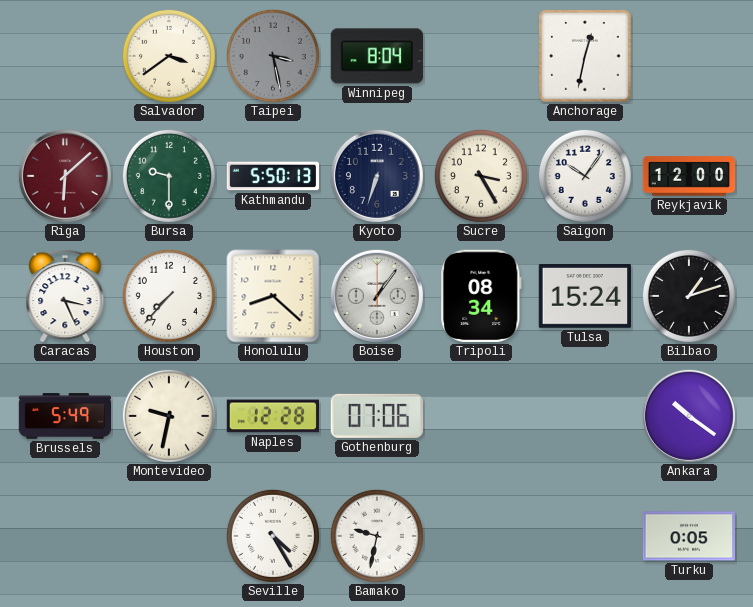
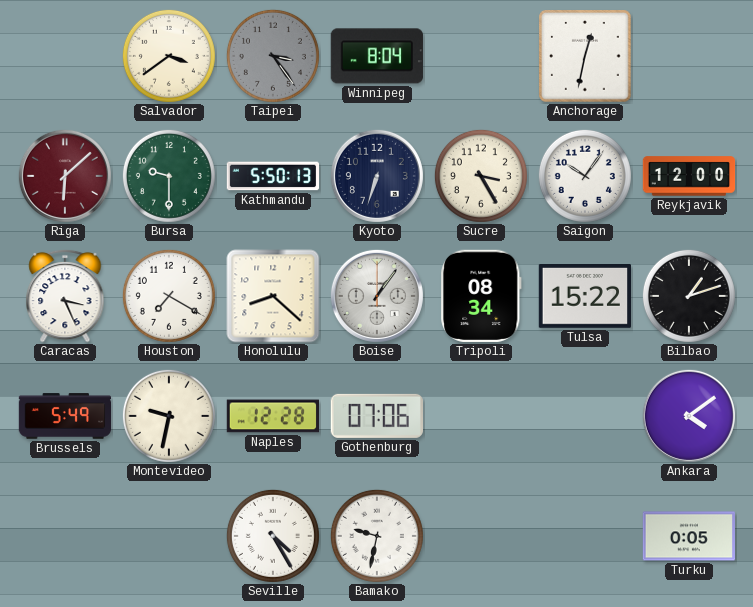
Taipei: 3:28 -> 3:24
Houston: 7:37 -> 7:20
Tulsa: 15:24 -> 15:22
Ankara: 10:21 -> 4:09
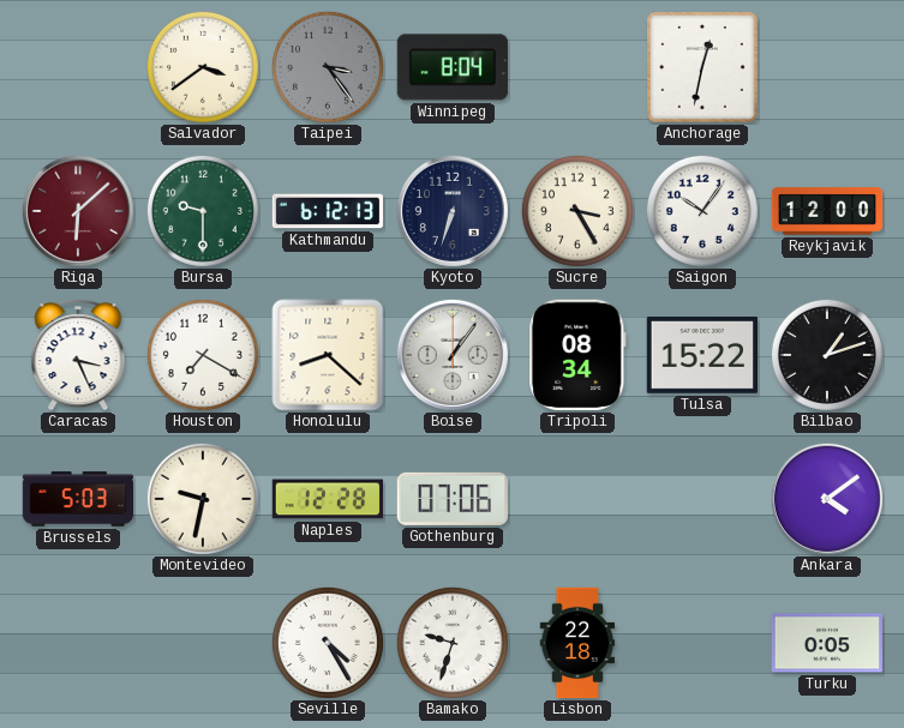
Kathmandu: 5:50 -> 6:12
Brussels: 5:49 -> 5:03
Bamako: 9:32 -> 9:33
Lisbon: none -> 22:18
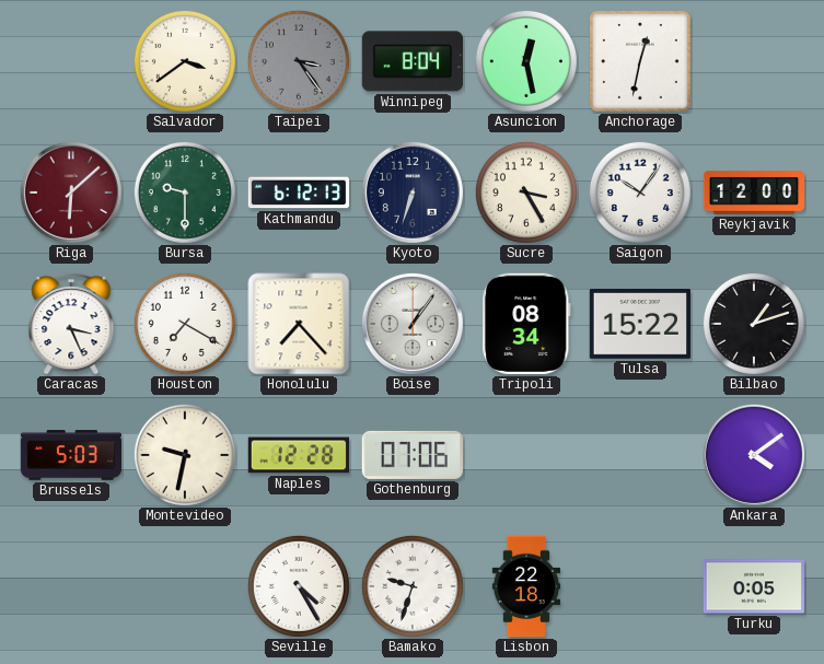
Asuncion: none -> 12:28
Honolulu: 8:22 -> 7:23
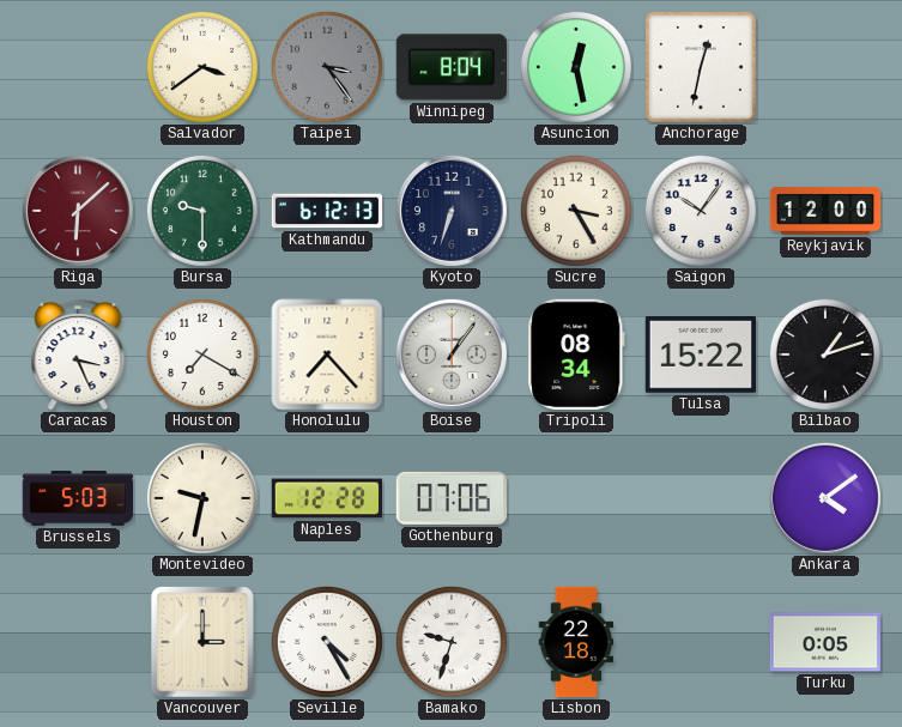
Vancouver: none -> 3:00
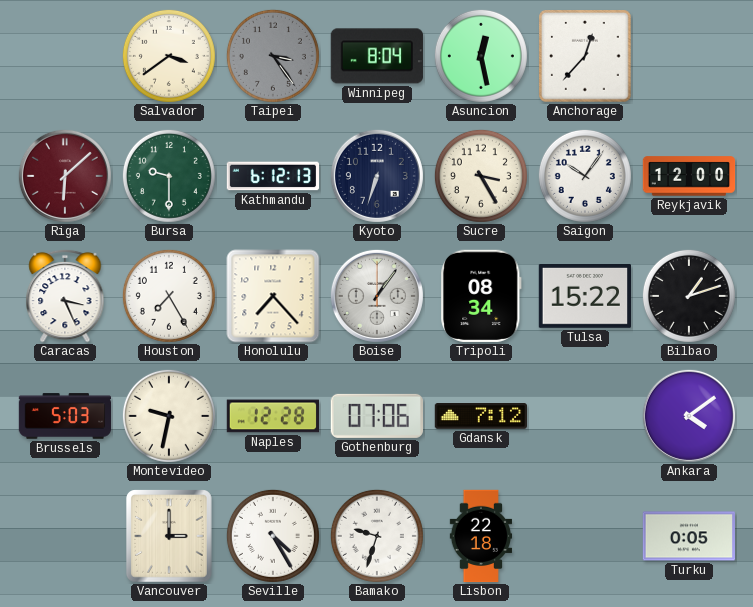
Anchorage: 12:32 -> 12:37
Houston: 7:20 -> 7:25
Gdansk: none -> 7:12
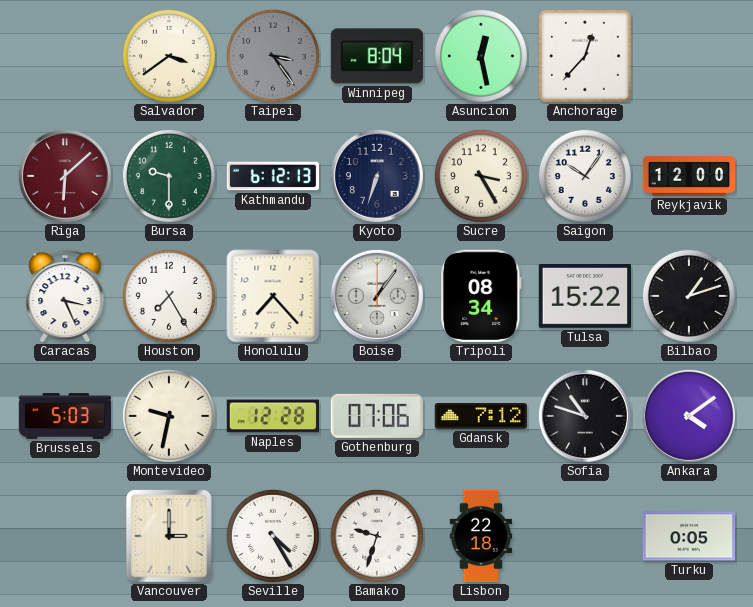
Sofia: none -> 10:48
